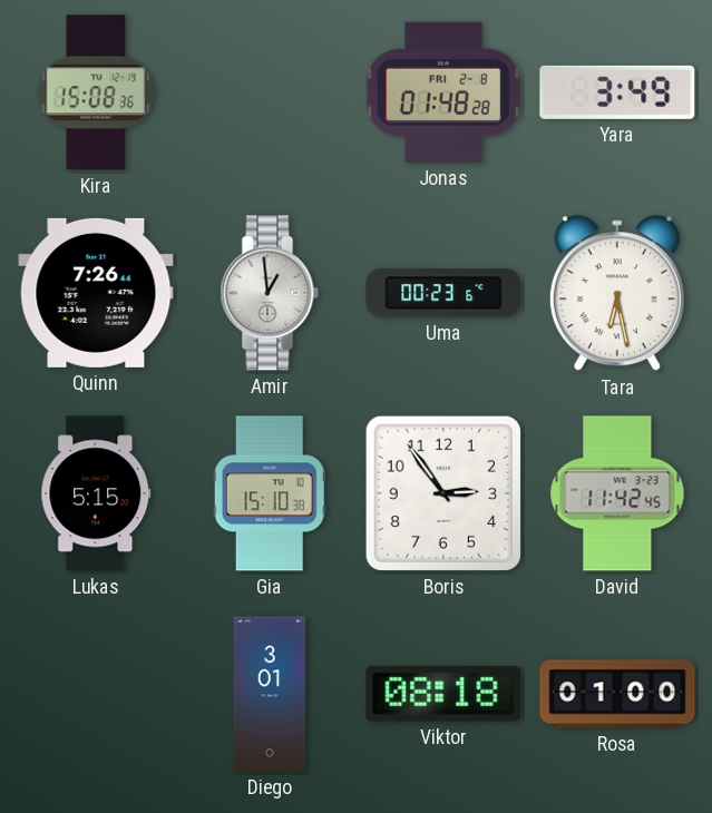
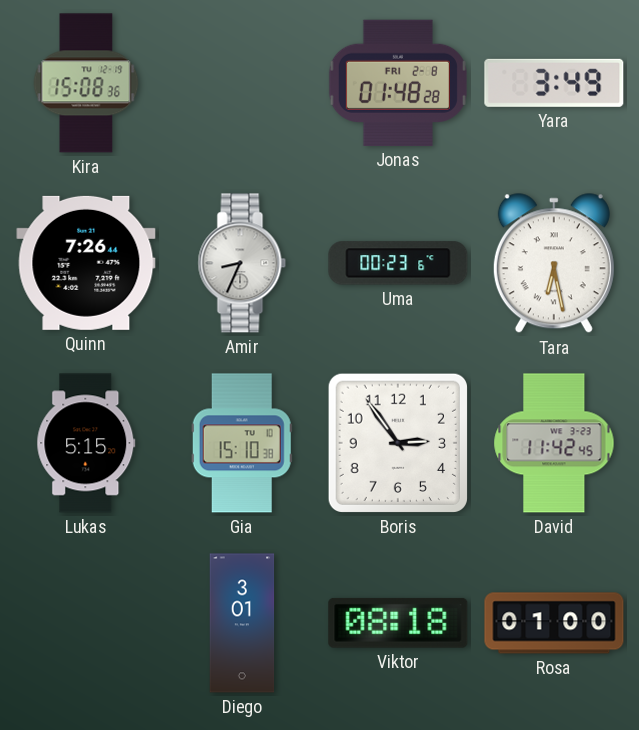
Amir: 12:59 -> 8:34
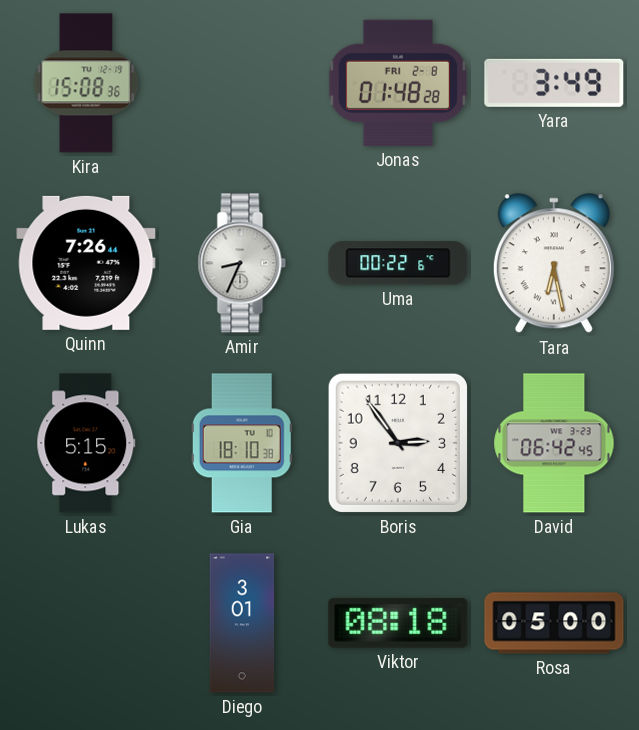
Uma: 00:23 -> 00:22
Gia: 15:10 -> 18:10
David: 11:42 -> 06:42
Rosa: 01:00 -> 05:00
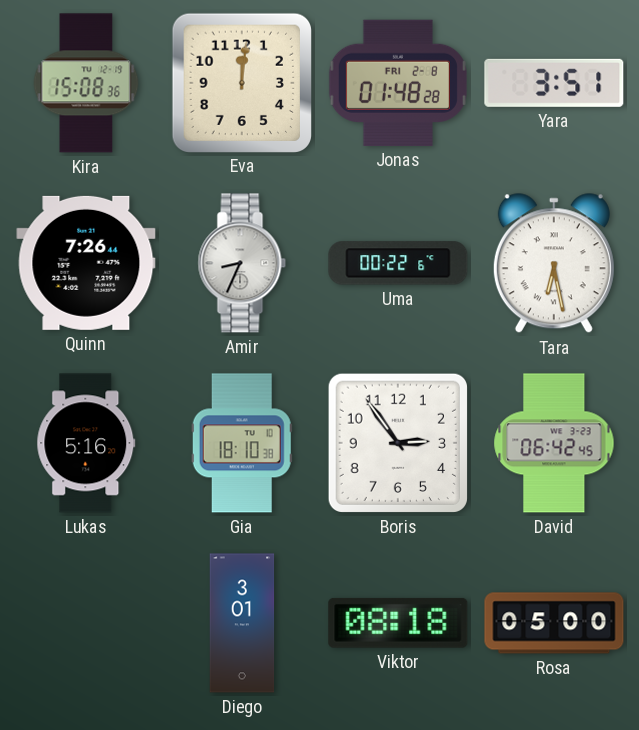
Eva: none -> 12:01
Yara: 3:49 -> 3:51
Lukas: 5:15 -> 5:16
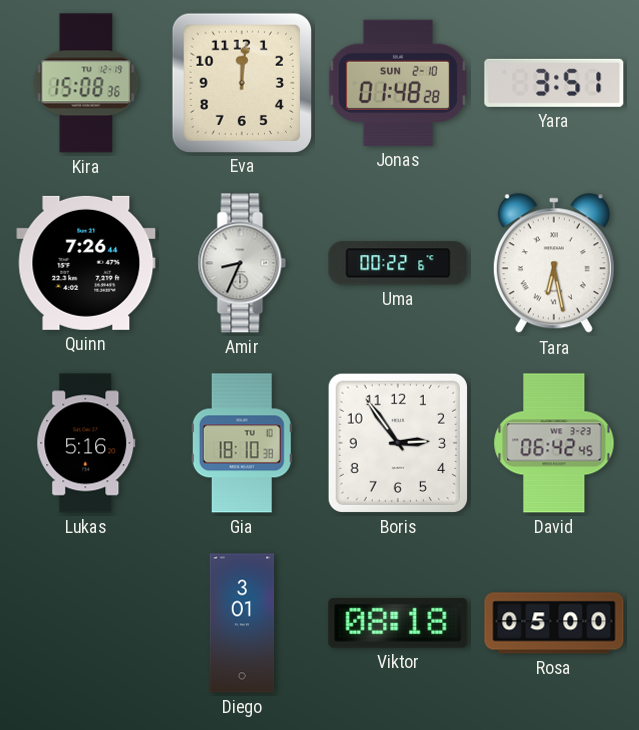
Jonas date: FRI 2-8 -> SUN 2-10
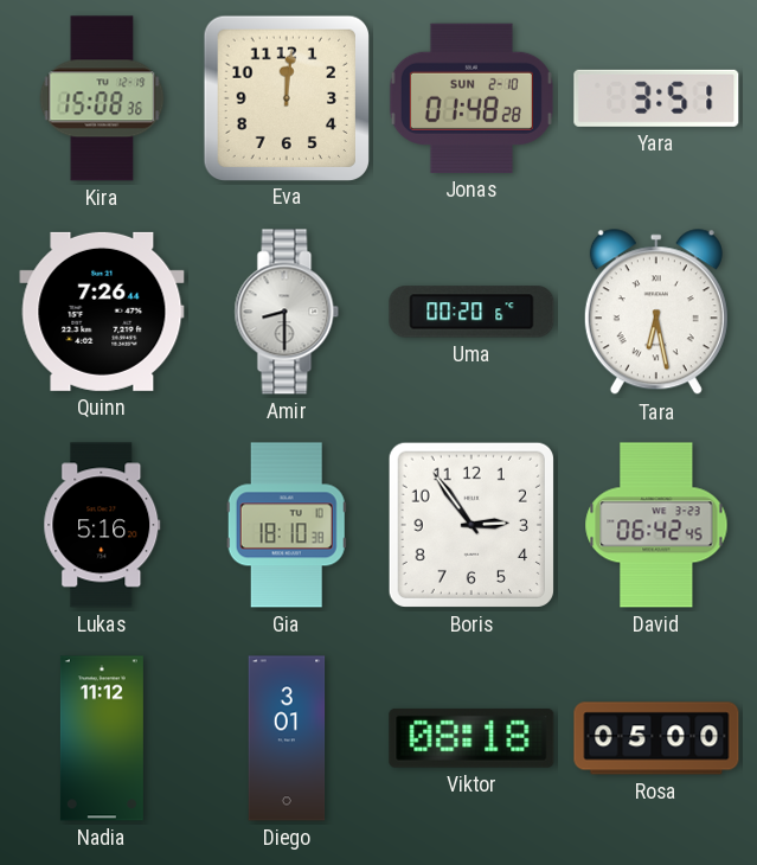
Amir: 8:34 -> 8:30
Uma: 00:22 -> 00:20
Nadia: none -> 11:12
